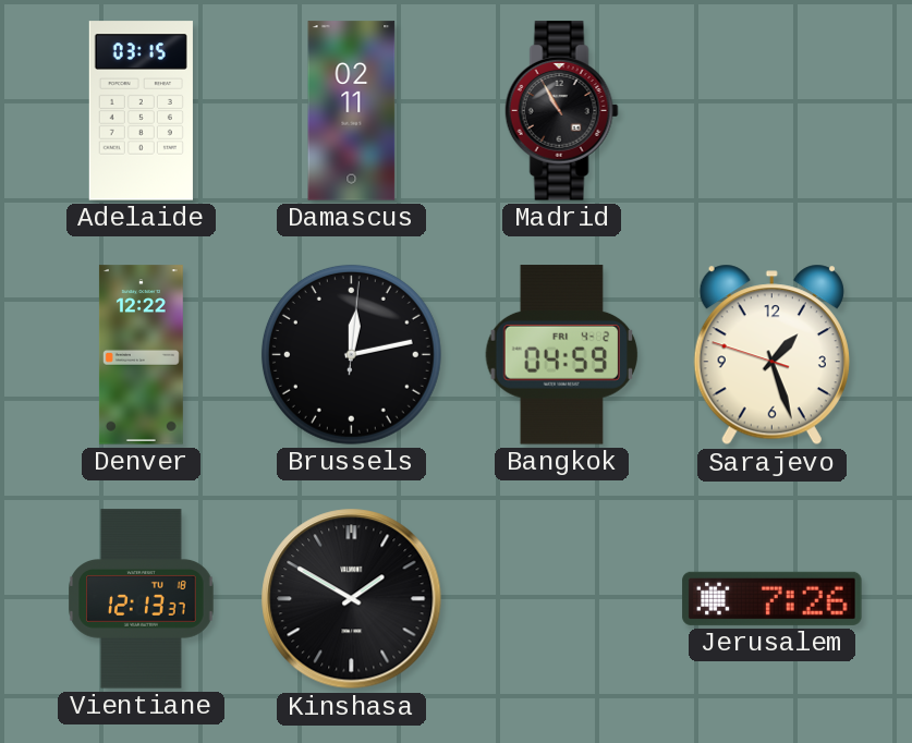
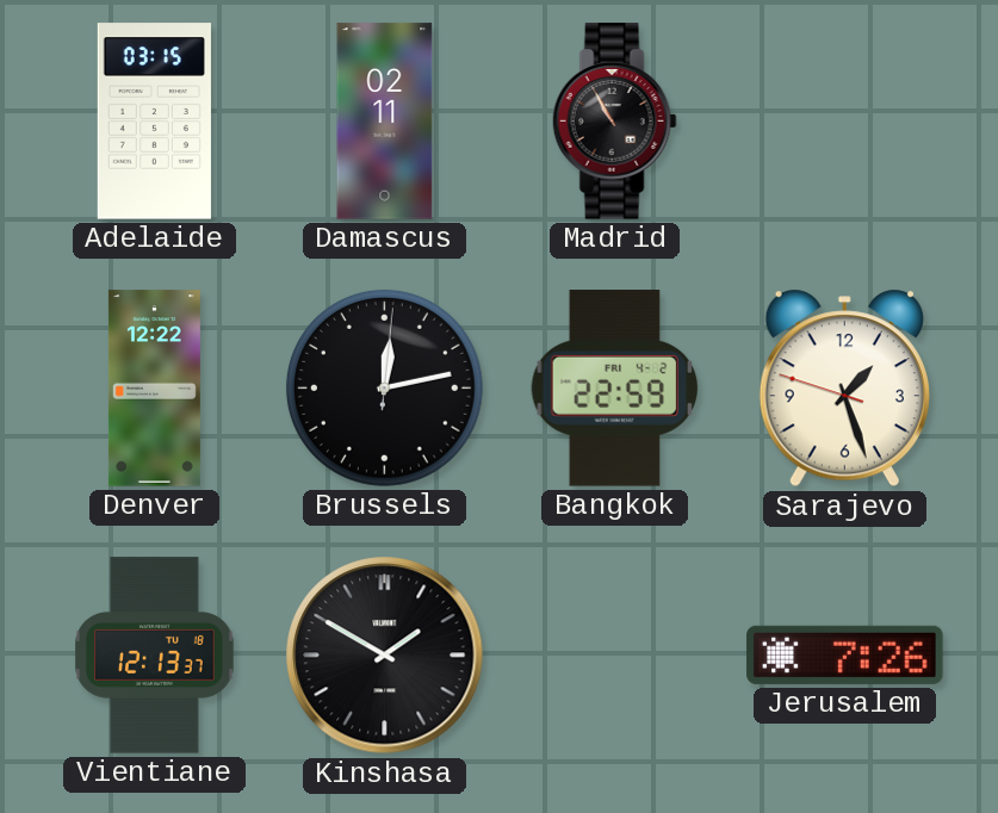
Bangkok: 04:59 -> 22:59
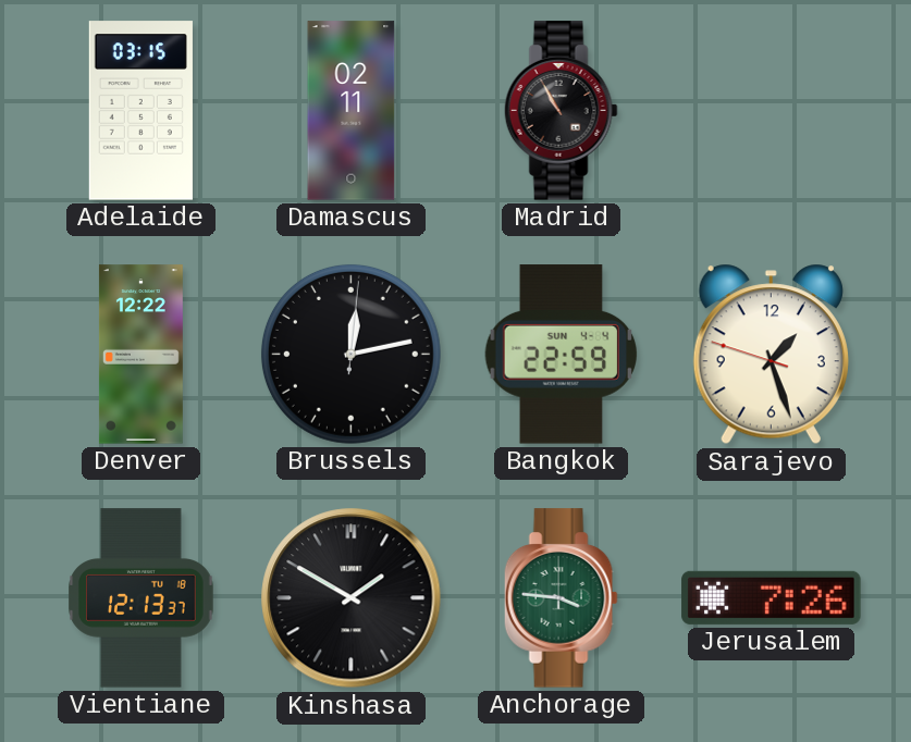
Bangkok date: FRI 4-2 -> SUN 4-4
Anchorage: none -> 3:46
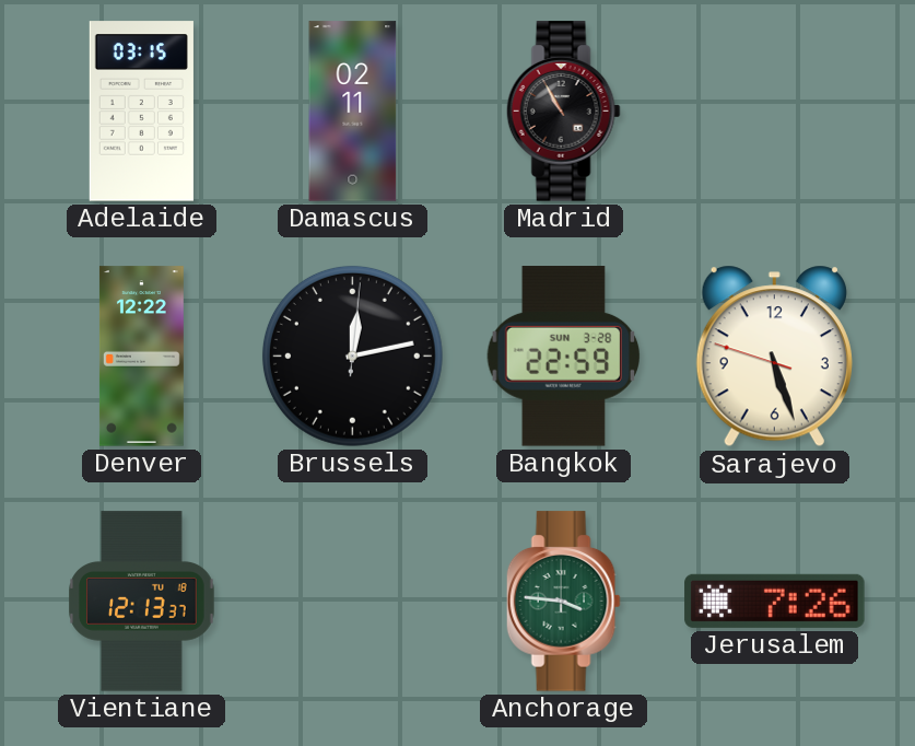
Bangkok date: SUN 4-4 -> SUN 3-28
Sarajevo: 1:26 -> 5:26
Kinshasa: 1:50 -> none
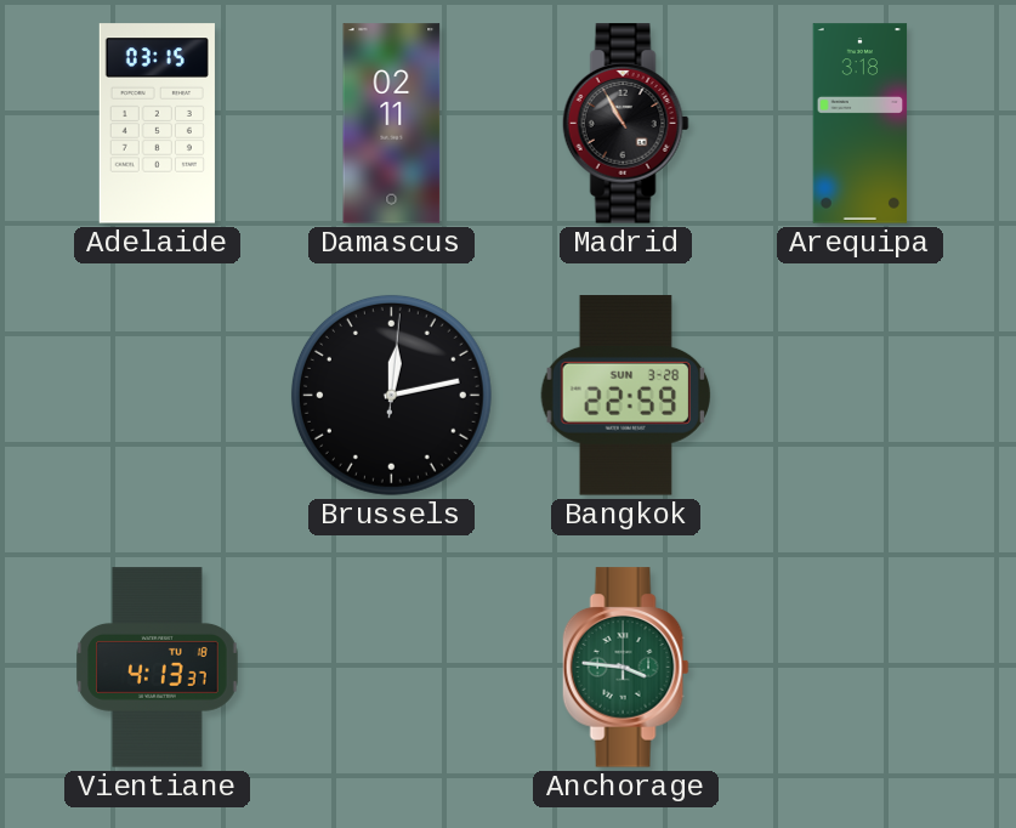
Arequipa: none -> 3:18
Denver: 12:22 -> none
Sarajevo: 5:26 -> none
Vientiane: 12:13 -> 4:13
Jerusalem: 7:26 -> none
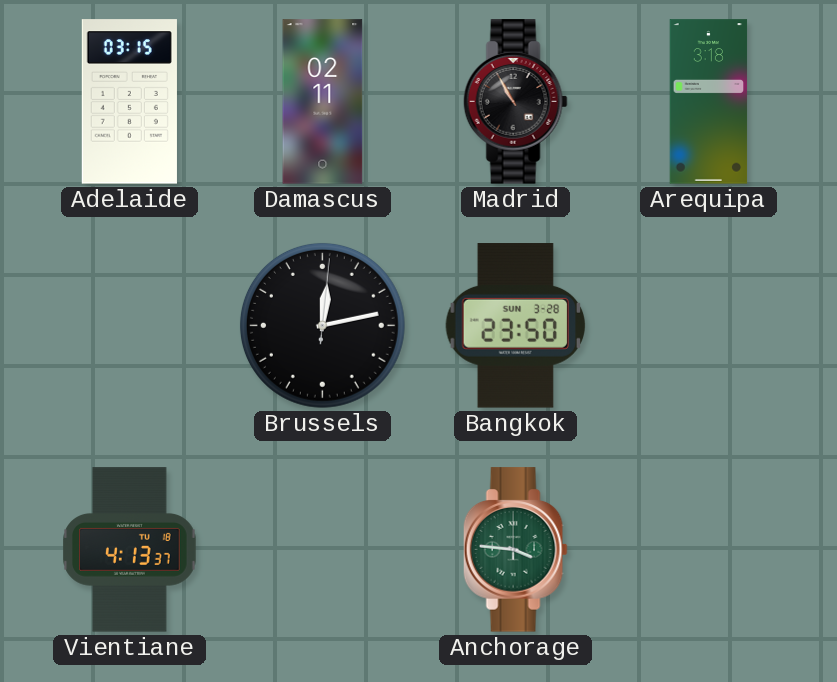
Bangkok: 22:59 -> 23:50
